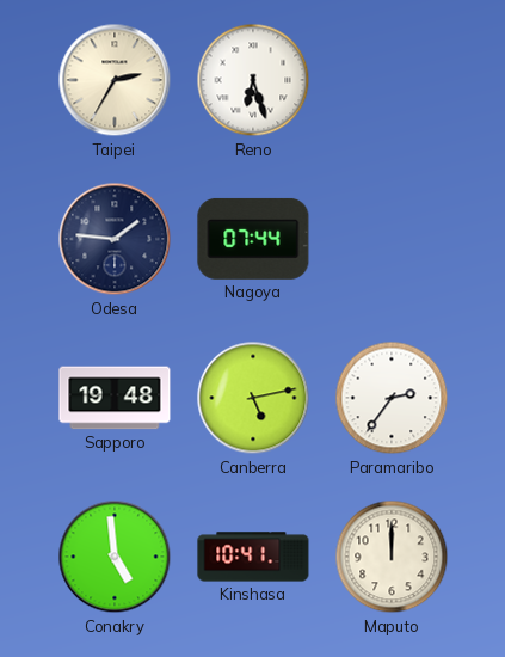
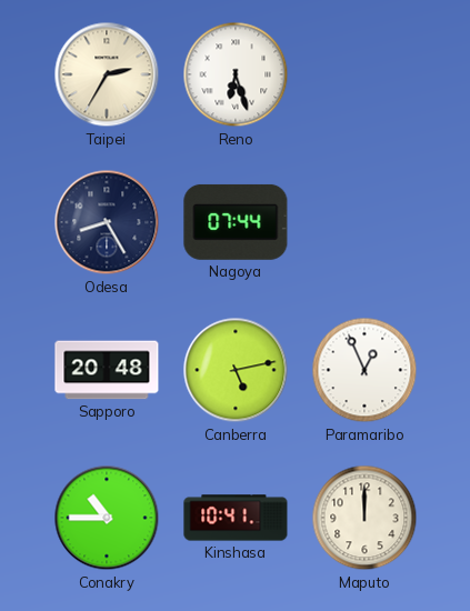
Odesa: 1:46 -> 8:25
Sapporo: 19:48 -> 20:48
Paramaribo: 2:36 -> 12:56
Conakry: 4:59 -> 10:45
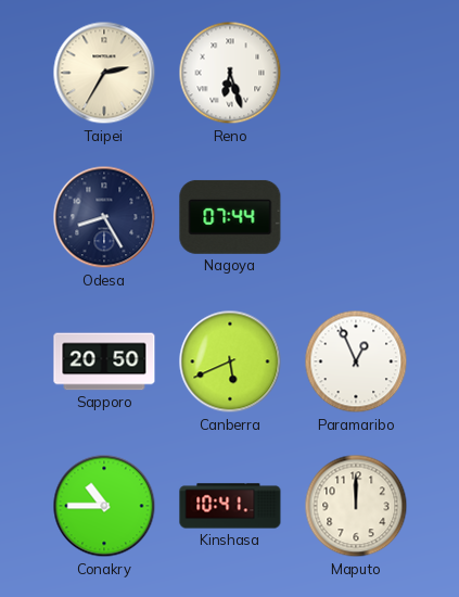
Sapporo: 20:48 -> 20:50
Canberra: 5:13 -> 5:41
